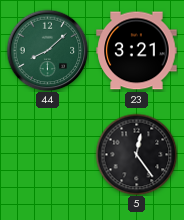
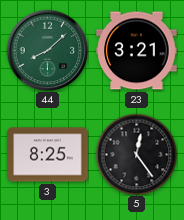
3: none -> 8:25
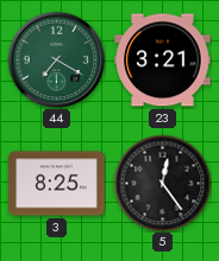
44: 8:08 -> 7:20
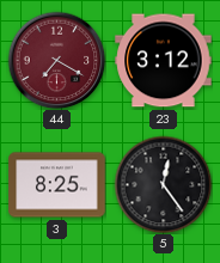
44 dial: green -> burgundy
23: 3:21 -> 3:12
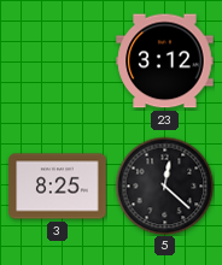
44: 7:20 -> none
5: 12:24 -> 12:22
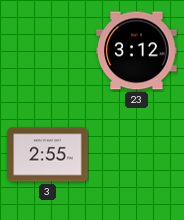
3: 8:25 -> 2:55
5: 12:22 -> none
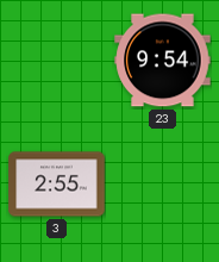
23: 3:12 -> 9:54
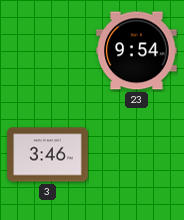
3: 2:55 -> 3:46
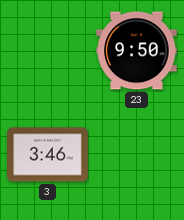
23: 9:54 -> 9:50
